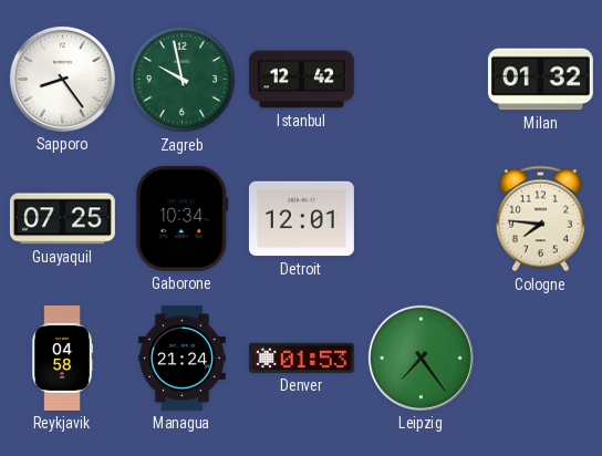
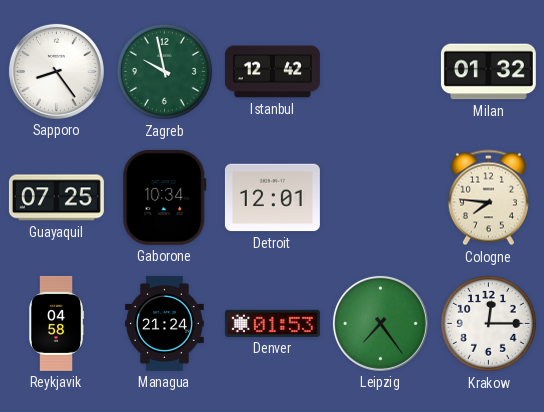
Krakow: none -> 12:15
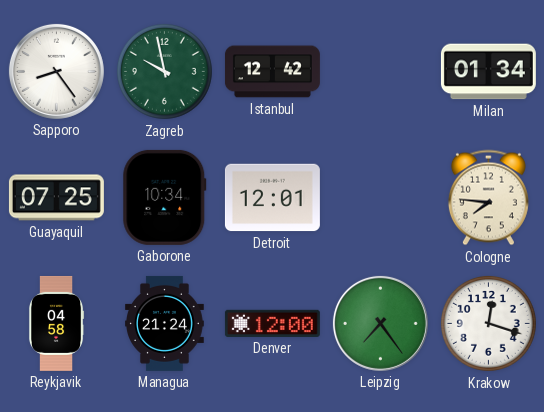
Milan: 01:32 -> 01:34
Denver: 01:53 -> 12:00
Krakow: 12:15 -> 12:18
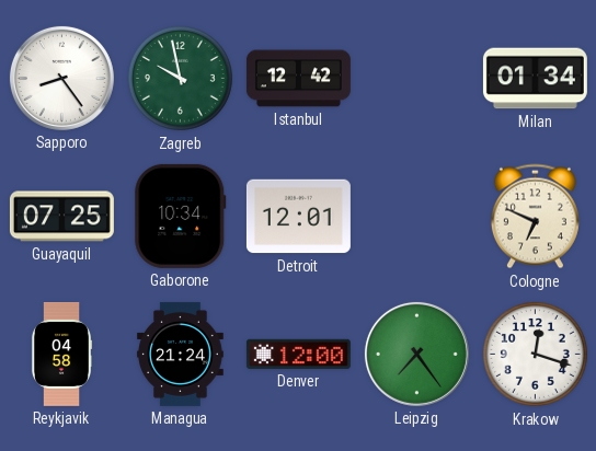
Cologne: 7:46 -> 6:49
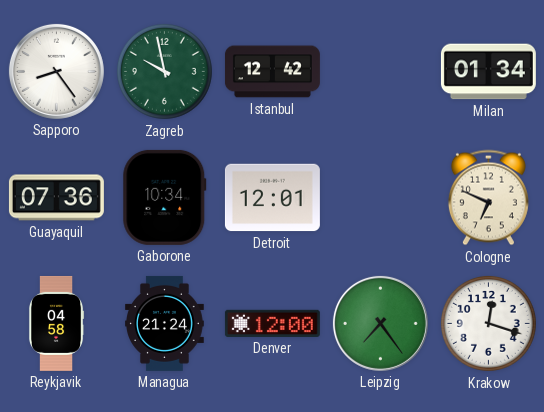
Guayaquil: 07:25 -> 07:36
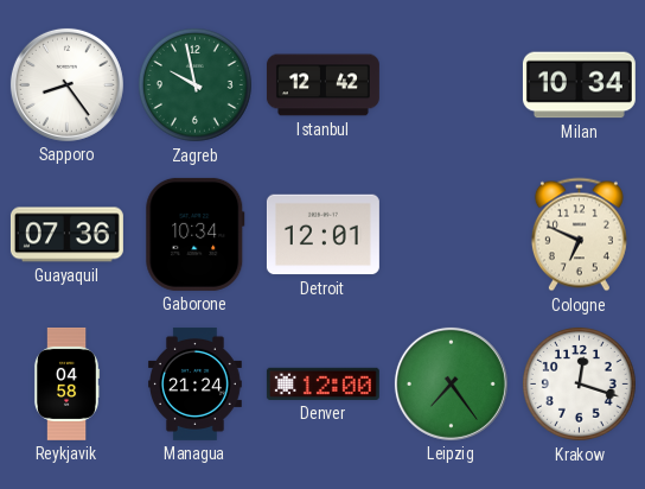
Milan: 01:34 -> 10:34
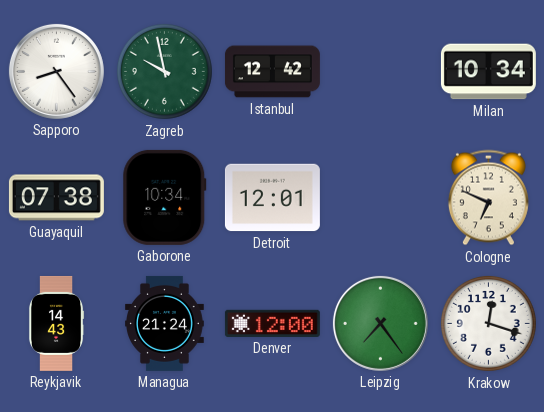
Guayaquil: 07:36 -> 07:38
Reykjavik: 04:58 -> 14:43
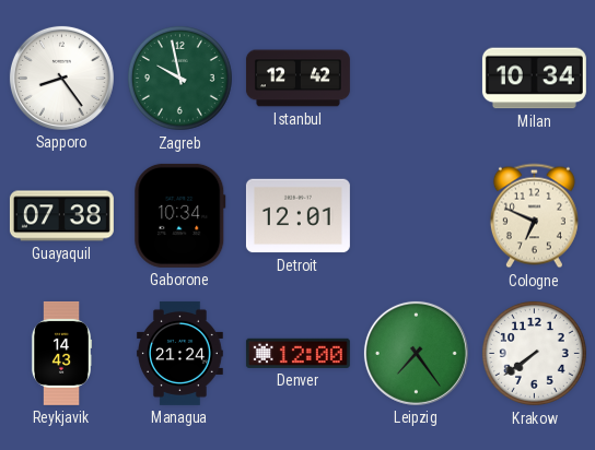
Krakow: 12:18 -> 7:39
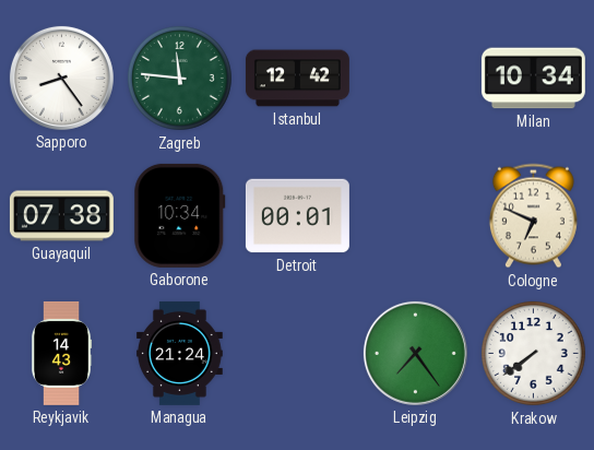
Zagreb: 9:58 -> 11:46
Detroit: 12:01 -> 00:01
Denver: 12:00 -> none
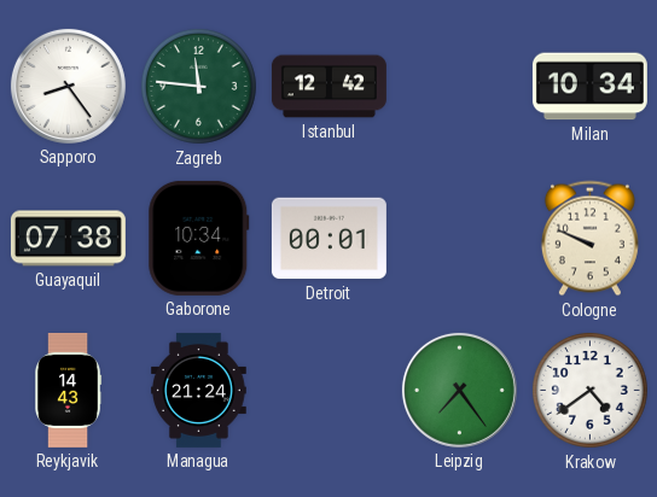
Cologne: 6:49 -> 9:49
Krakow: 7:39 -> 4:39
